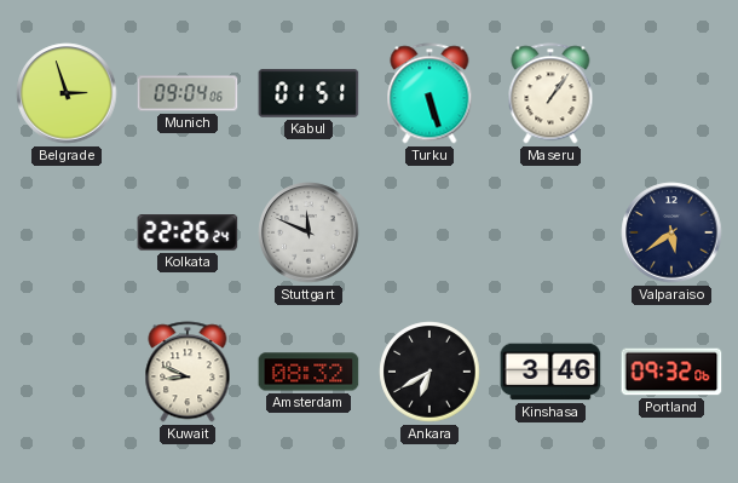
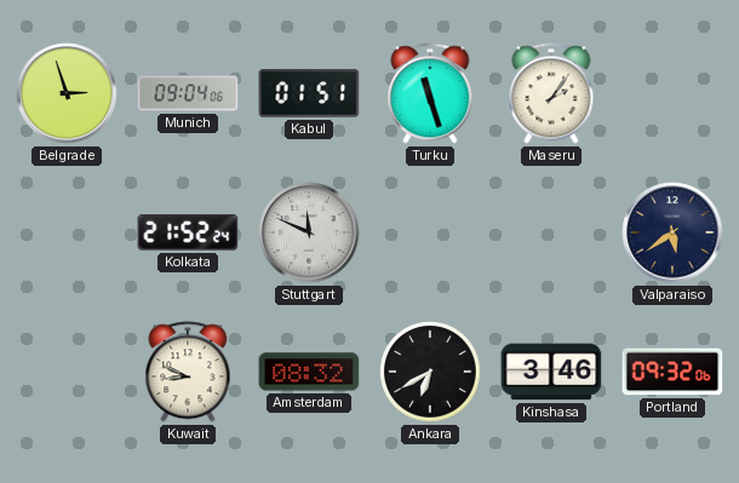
Turku: 5:27 -> 11:27
Maseru: 1:06 -> 2:06
Kolkata: 22:26 -> 21:52
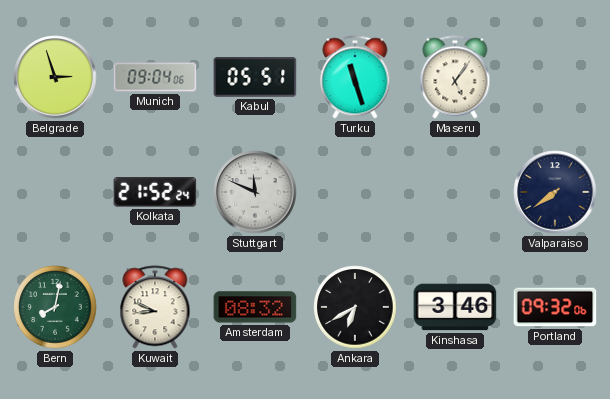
Kabul: 01:51 -> 05:51
Maseru: 2:06 -> 5:06
Valparaiso: 5:39 -> 7:39
Bern: none -> 8:02
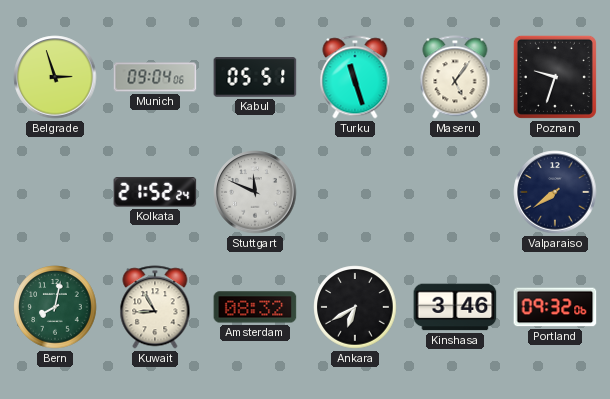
Poznan: none -> 9:33
Kuwait: 8:49 -> 8:55
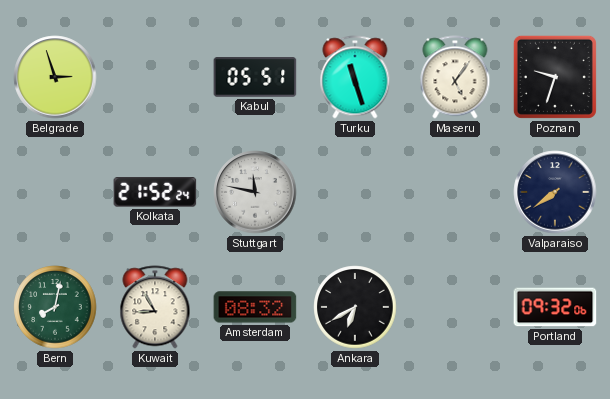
Munich: 09:04 -> none
Stuttgart: 11:49 -> 11:47
Kinshasa: 3:46 -> none
